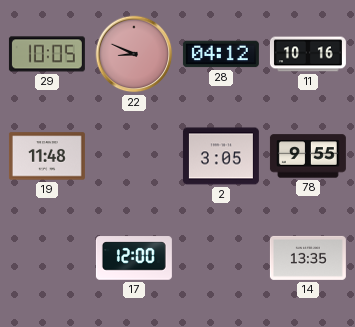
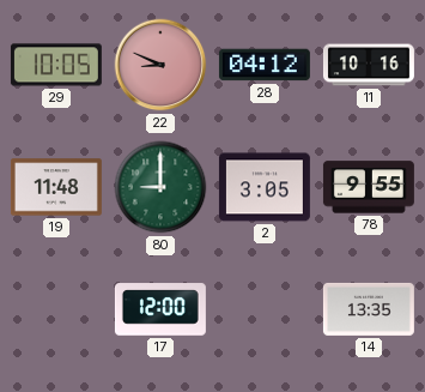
80: none -> 9:00
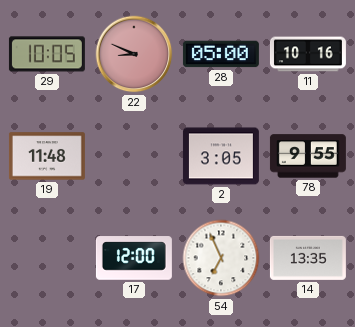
28: 04:12 -> 05:00
80: 9:00 -> none
54: none -> 6:56
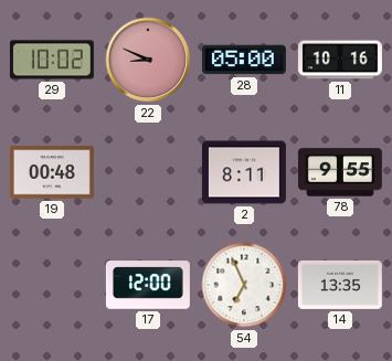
29: 10:05 -> 10:02
19: 11:48 -> 00:48
2: 3:05 -> 8:11
